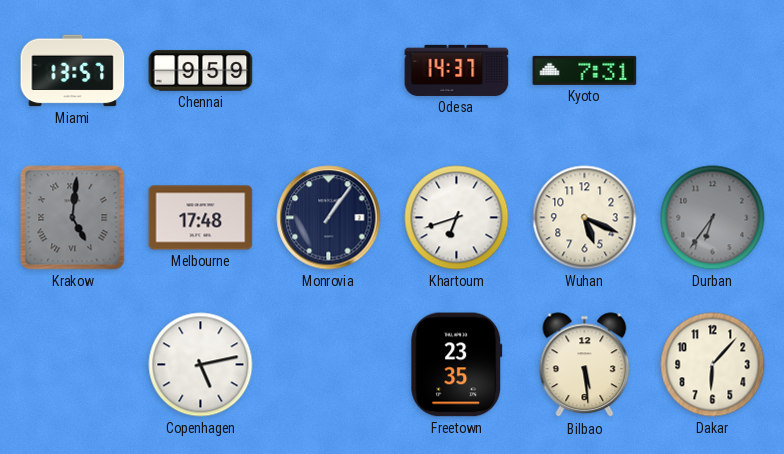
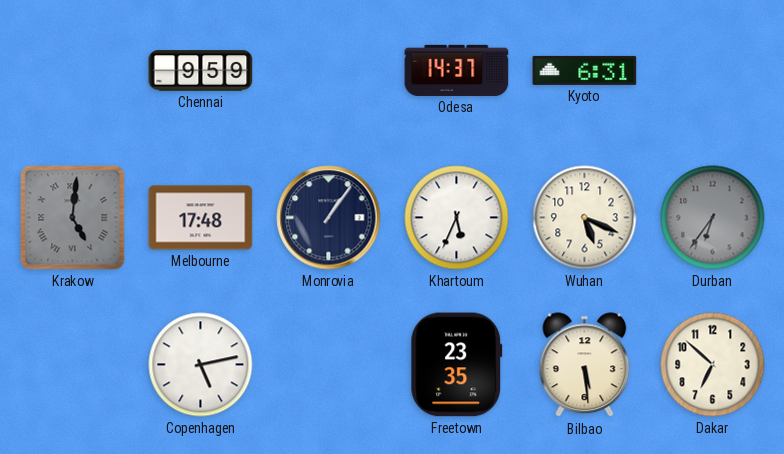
Miami: 13:57 -> none
Kyoto: 7:31 -> 6:31
Khartoum: 6:42 -> 5:34
Dakar: 6:07 -> 6:52
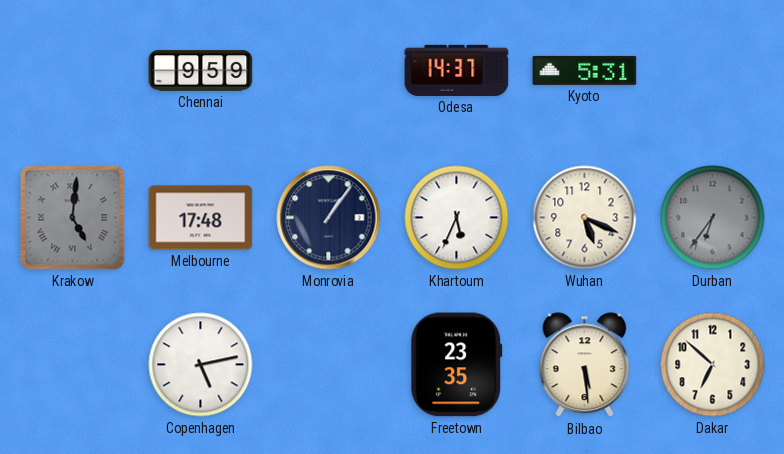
Kyoto: 6:31 -> 5:31
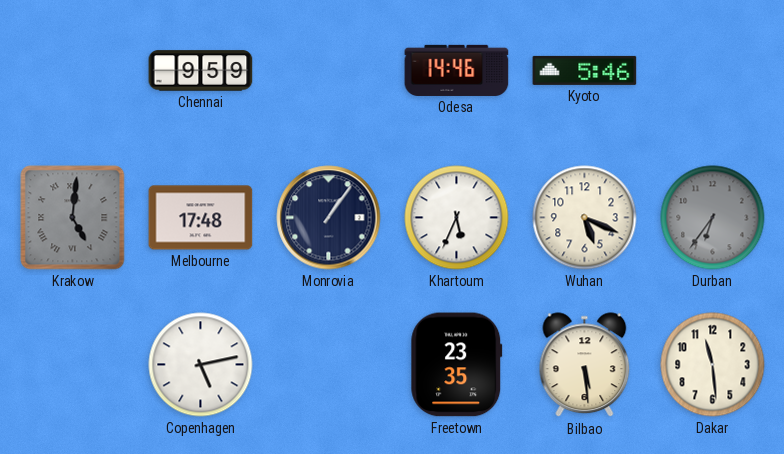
Odesa: 14:37 -> 14:46
Kyoto: 5:31 -> 5:46
Dakar: 6:52 -> 11:29
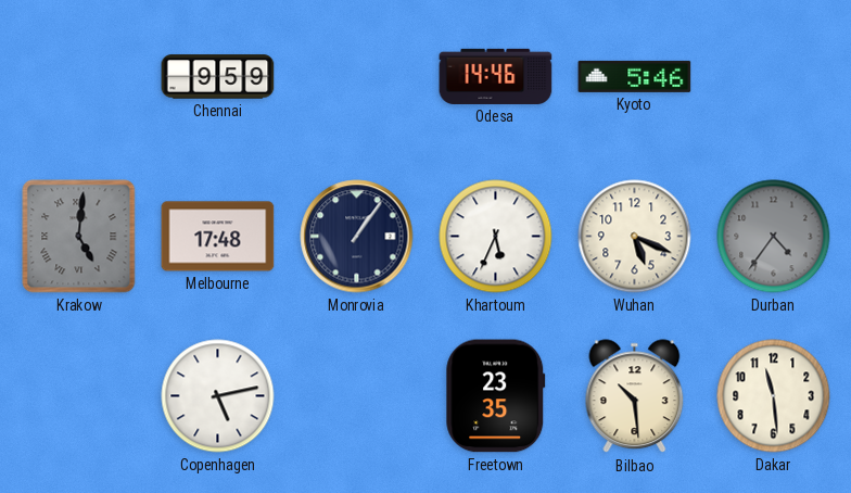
Durban: 6:36 -> 4:36
Bilbao: 5:29 -> 10:29
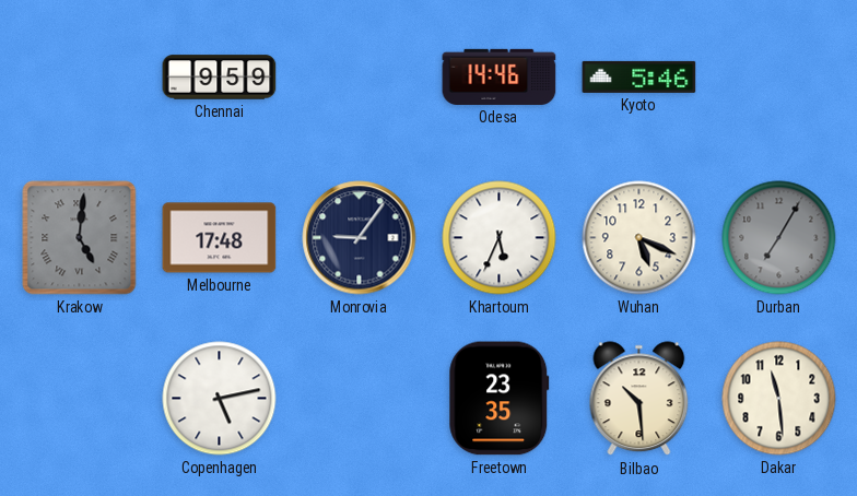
Monrovia: 1:06 -> 9:06
Durban: 4:36 -> 7:05
